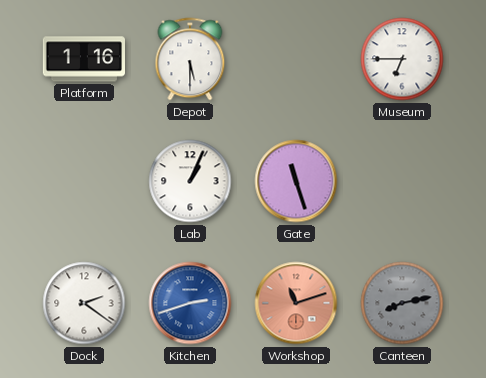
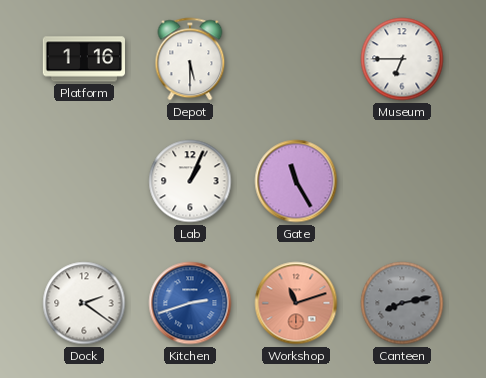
Gate: 11:27 -> 11:25
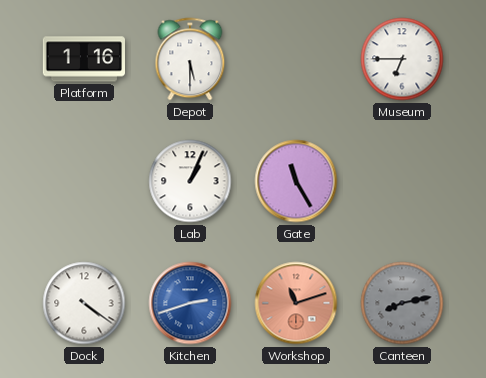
Dock: 2:21 -> 4:21
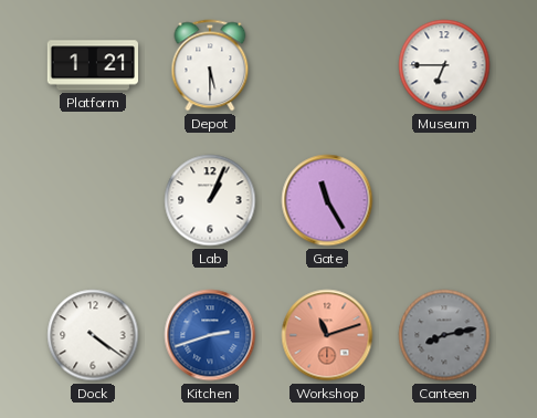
Platform: 1:16 -> 1:21
